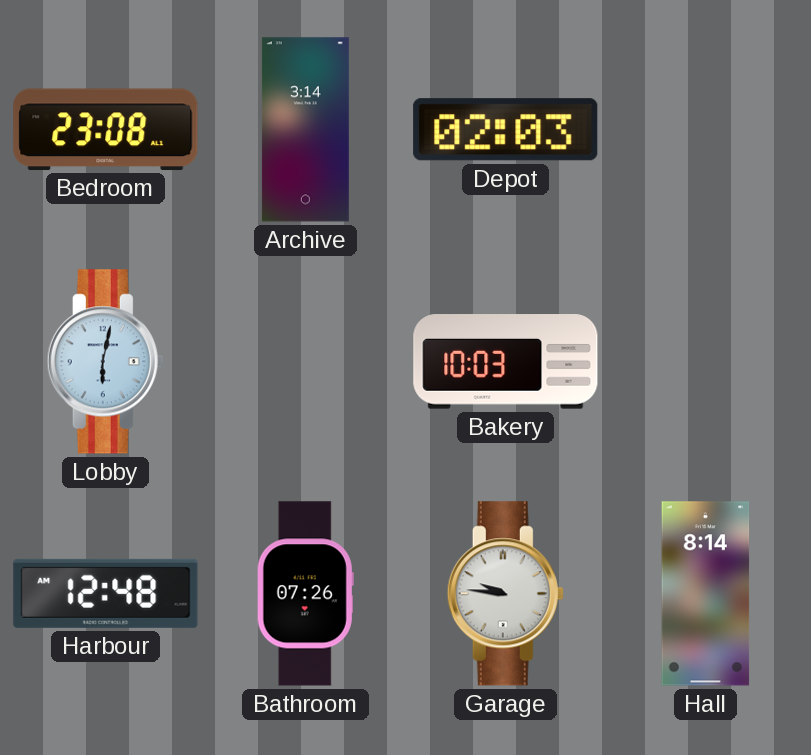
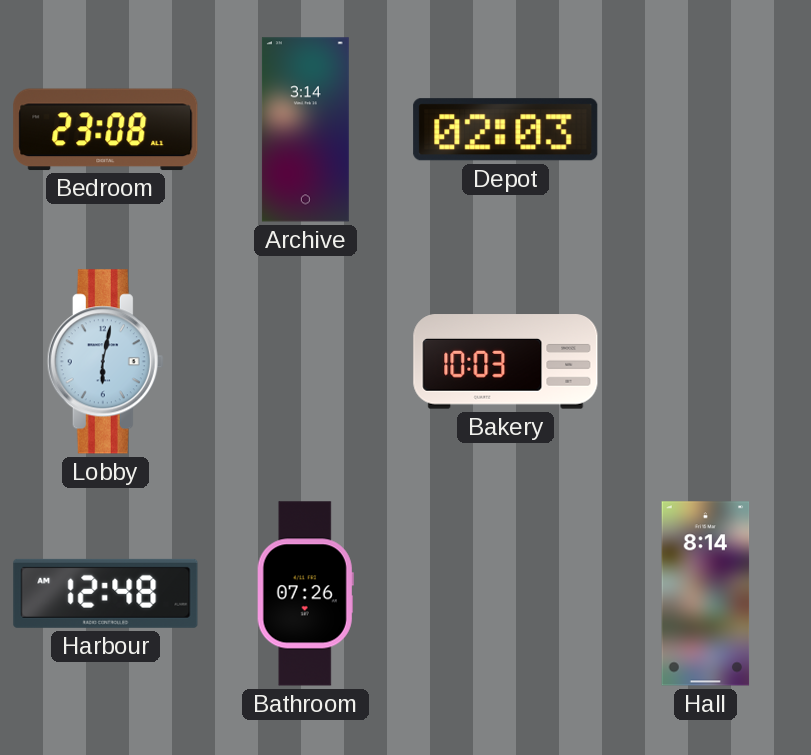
Garage: 9:46 -> none
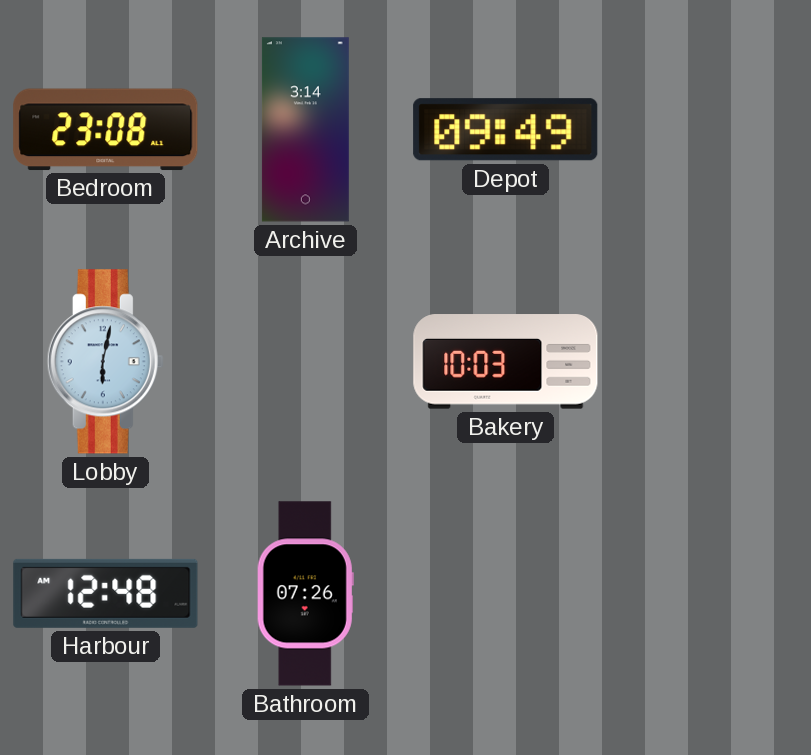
Depot: 02:03 -> 09:49
Hall: 8:14 -> none
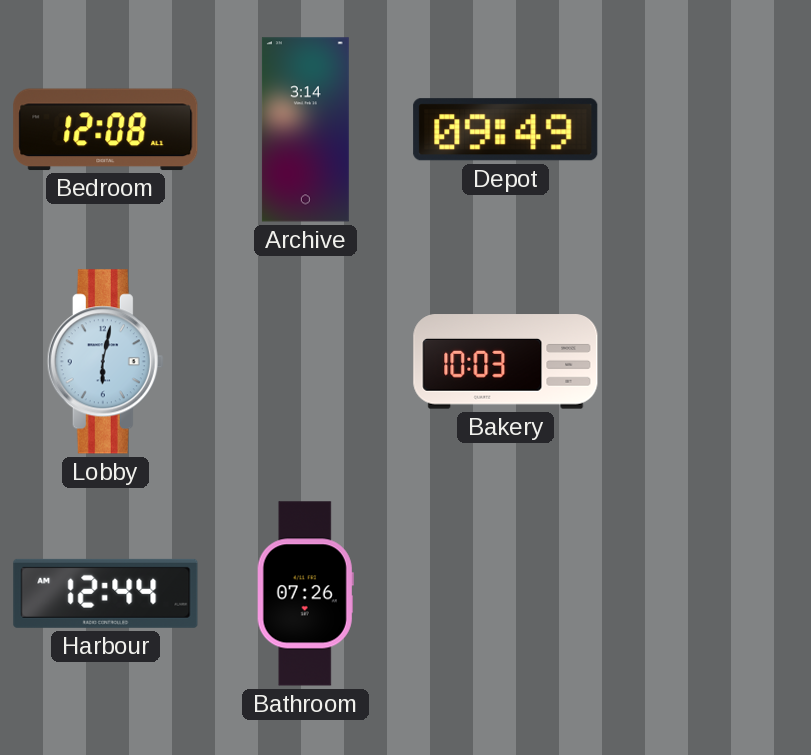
Bedroom: 23:08 -> 12:08
Harbour: 12:48 -> 12:44
